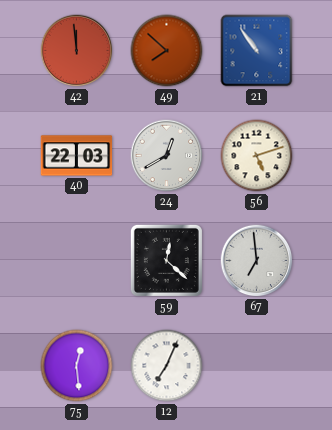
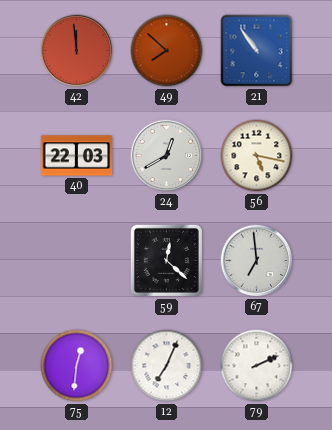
56: 5:12 -> 5:17
75: 12:29 -> 12:31
79: none -> 2:11
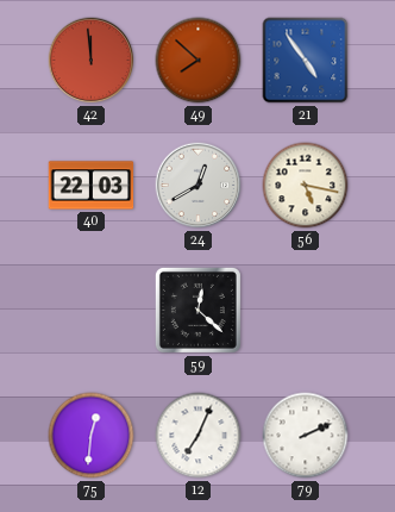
21: 10:54 -> 4:54
67: 6:59 -> none
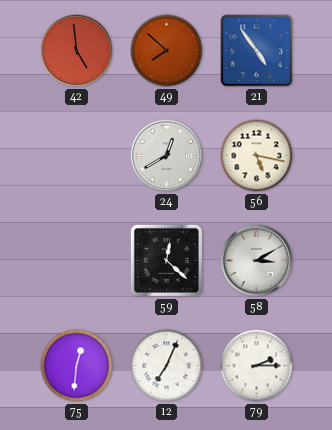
42: 11:59 -> 4:59
40: 22:03 -> none
58: none -> 3:10
79: 2:11 -> 2:15
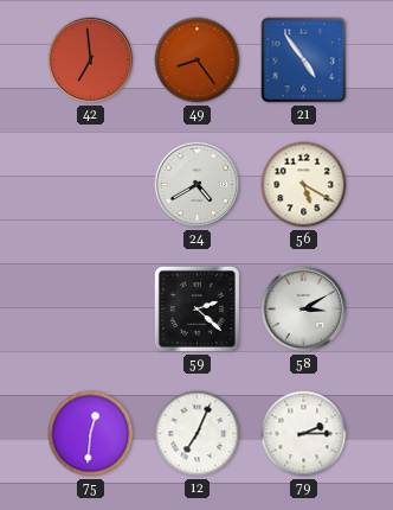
42: 4:59 -> 6:59
49: 7:52 -> 8:24
24: 12:40 -> 4:40
56: 5:17 -> 5:20
59: 12:22 -> 2:22
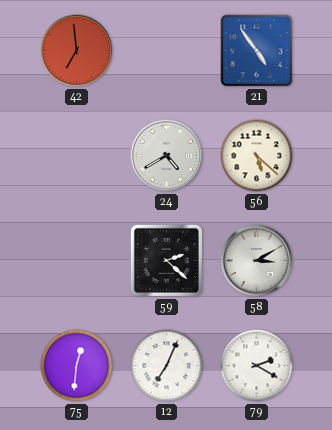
49: 8:24 -> none
56: 5:20 -> 5:22
79: 2:15 -> 2:20
